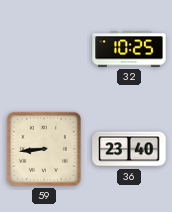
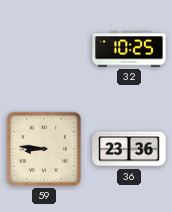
59: 8:44 -> 8:46
36: 23:40 -> 23:36
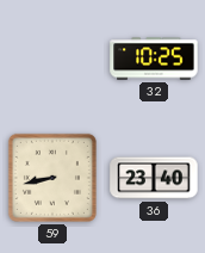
59: 8:46 -> 8:43
36: 23:36 -> 23:40
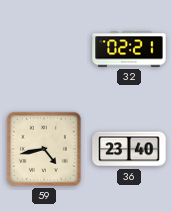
32: 10:25 -> 02:21
59: 8:43 -> 4:43
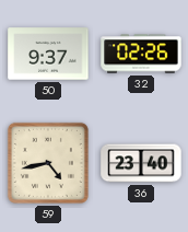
50: none -> 9:37
32: 02:21 -> 02:26
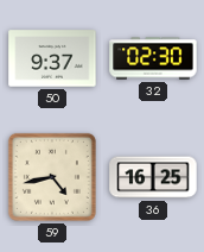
32: 02:26 -> 02:30
36: 23:40 -> 16:25
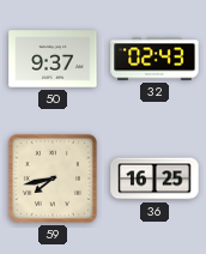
32: 02:30 -> 02:43
59: 4:43 -> 7:43
